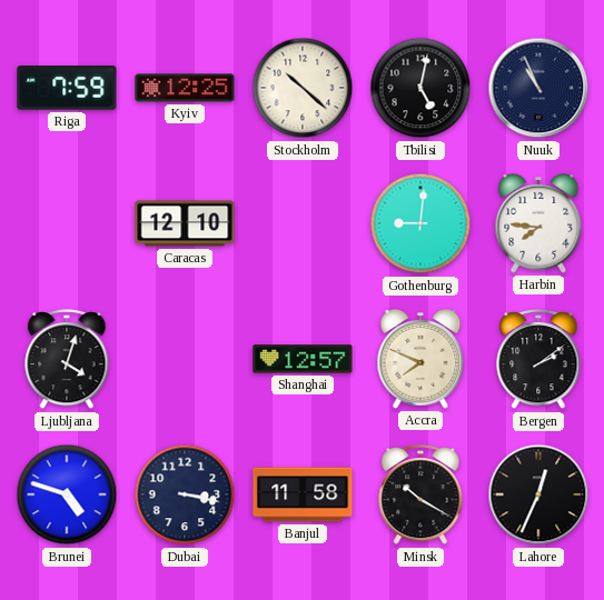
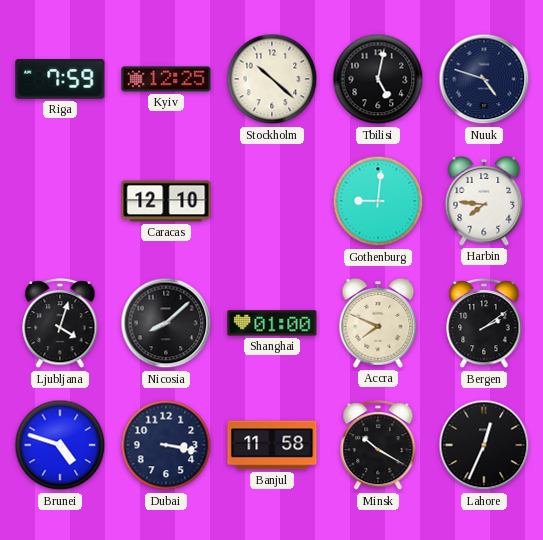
Nuuk: 10:56 -> 4:48
Nicosia: none -> 8:08
Shanghai: 12:57 -> 01:00
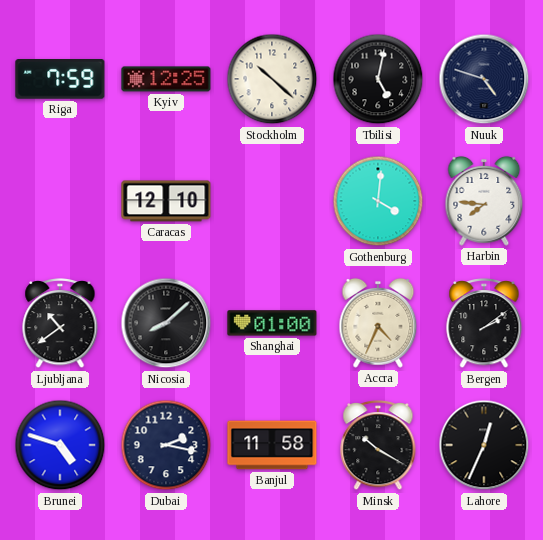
Gothenburg: 9:01 -> 4:01
Ljubljana: 4:03 -> 10:39
Accra: 7:49 -> 4:34
Dubai: 3:17 -> 2:17
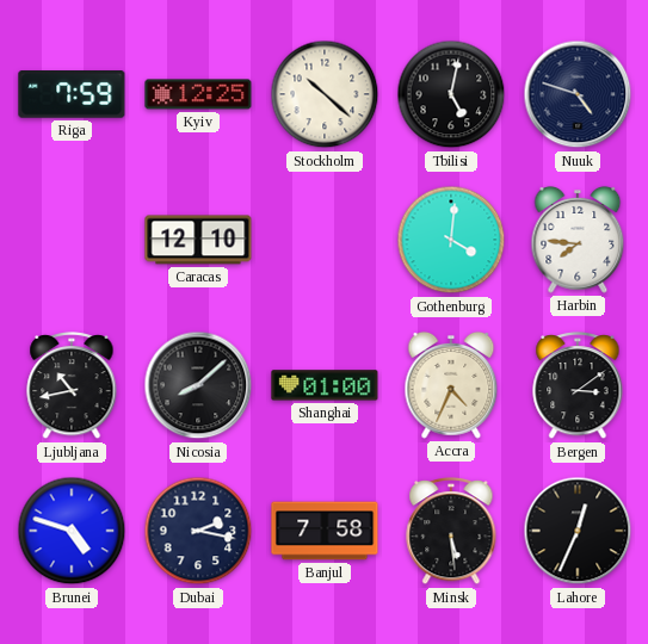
Ljubljana: 10:39 -> 10:43
Bergen: 2:09 -> 3:09
Banjul: 11:58 -> 7:58
Minsk: 10:20 -> 5:29
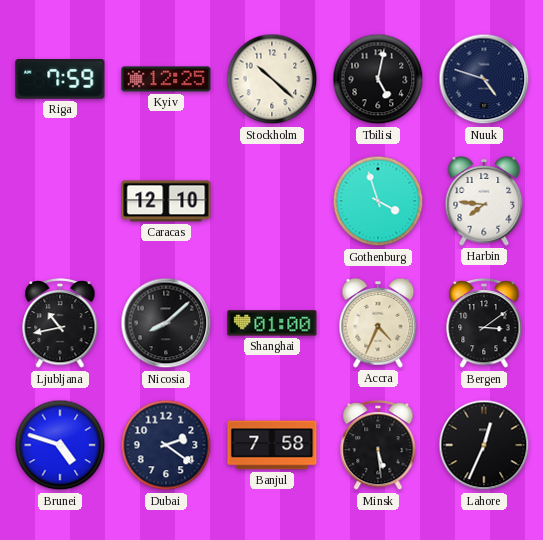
Gothenburg: 4:01 -> 3:57
Dubai: 2:17 -> 2:21
